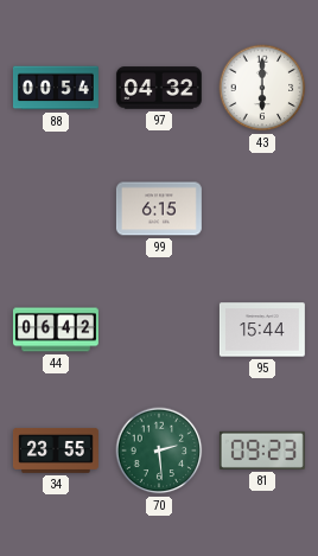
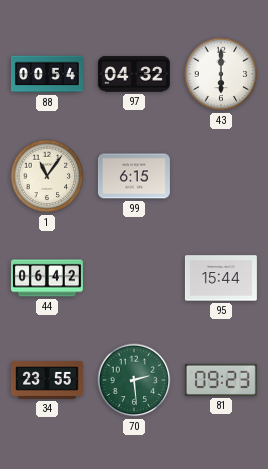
1: none -> 11:06
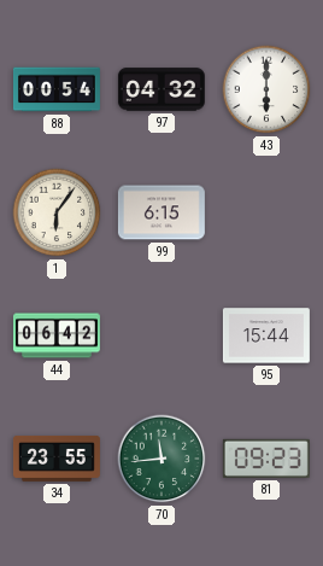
1: 11:06 -> 6:06
70: 2:29 -> 11:44
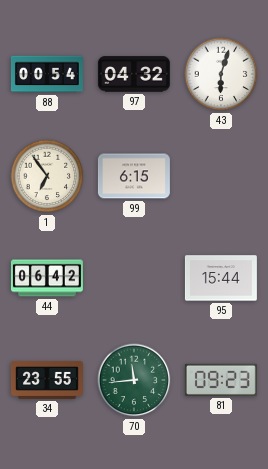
43: 6:00 -> 6:03
1: 6:06 -> 6:54
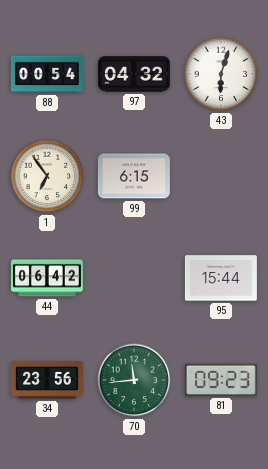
34: 23:55 -> 23:56
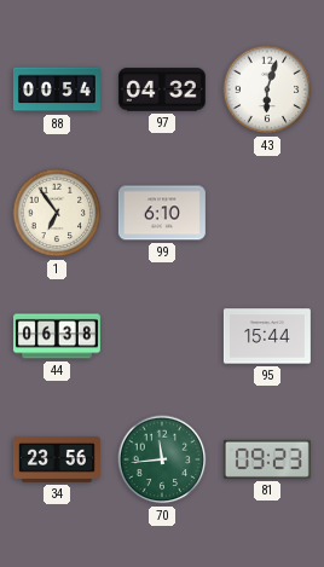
99: 6:15 -> 6:10
44: 06:42 -> 06:38
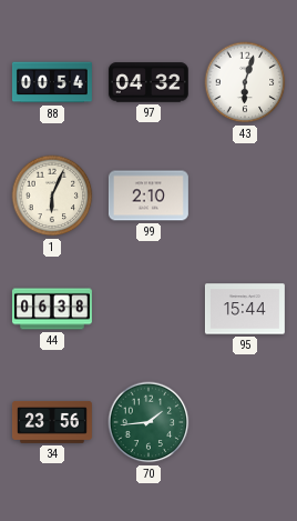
1: 6:54 -> 6:04
99: 6:10 -> 2:10
70: 11:44 -> 1:44
81: 09:23 -> none
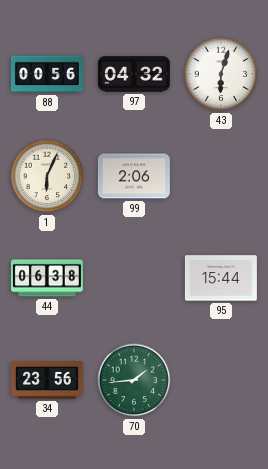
88: 00:54 -> 00:56
99: 2:10 -> 2:06
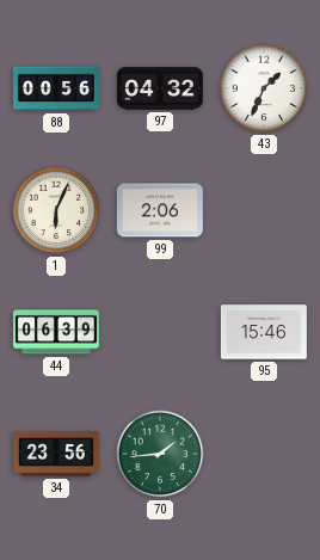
43: 6:03 -> 1:34
44: 06:38 -> 06:39
95: 15:44 -> 15:46
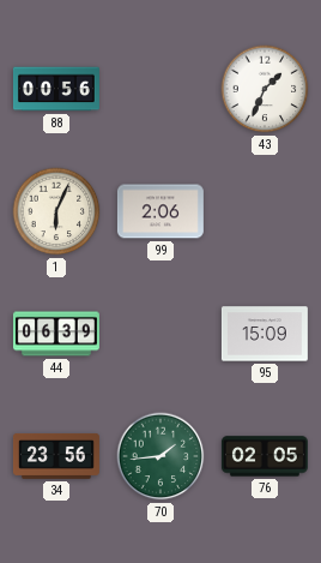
97: 04:32 -> none
95: 15:46 -> 15:09
76: none -> 02:05
